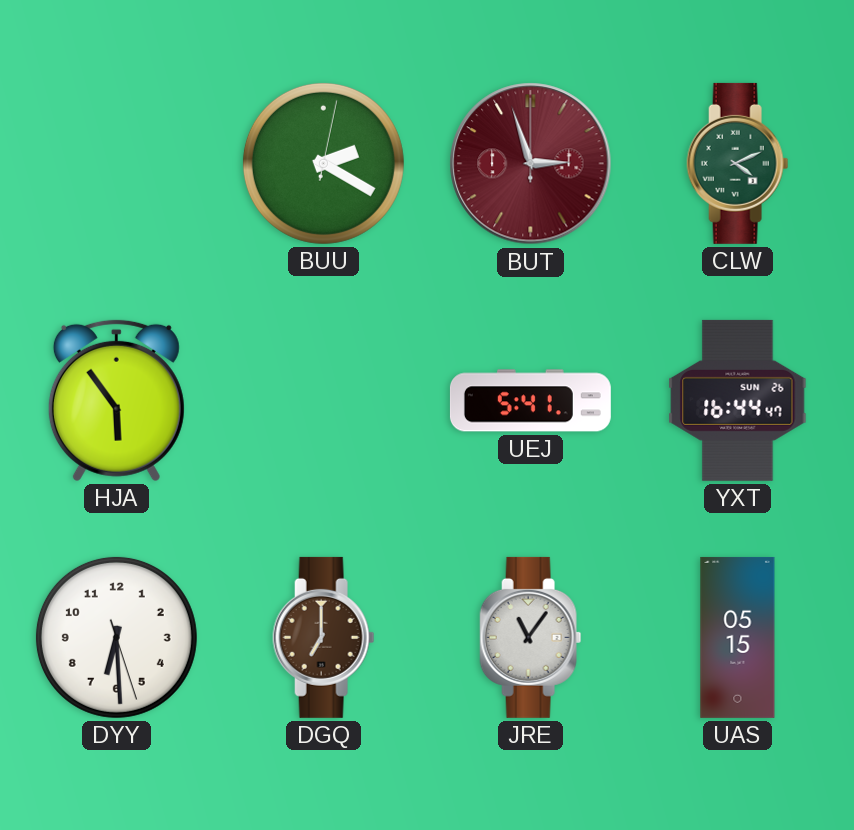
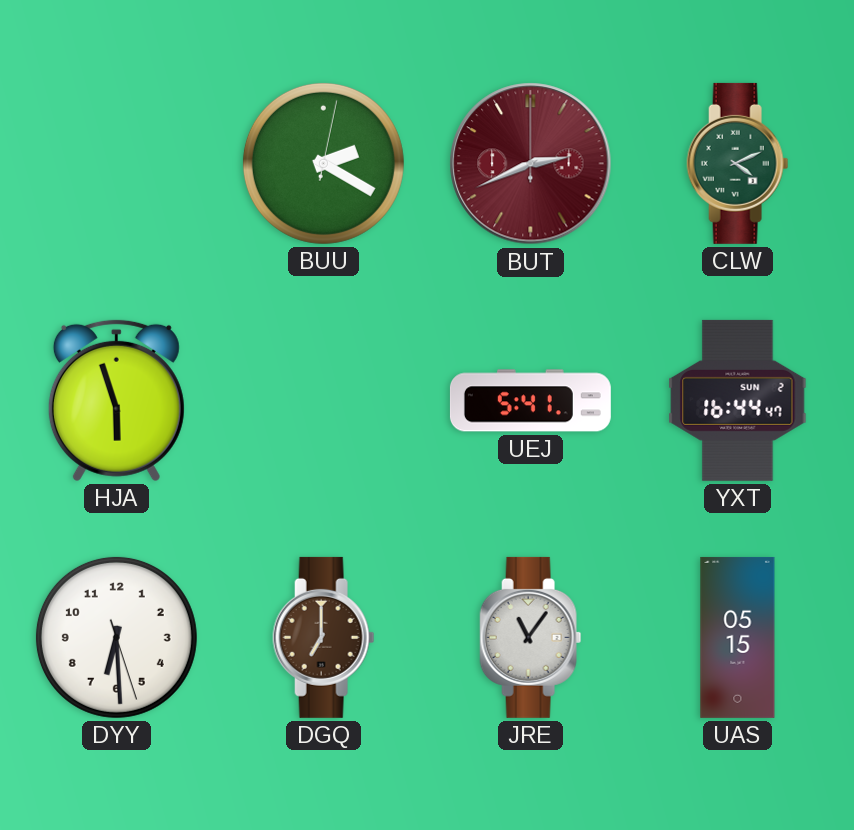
BUT: 2:57 -> 2:41
HJA: 5:54 -> 5:57
YXT date: SUN 26 -> SUN 2
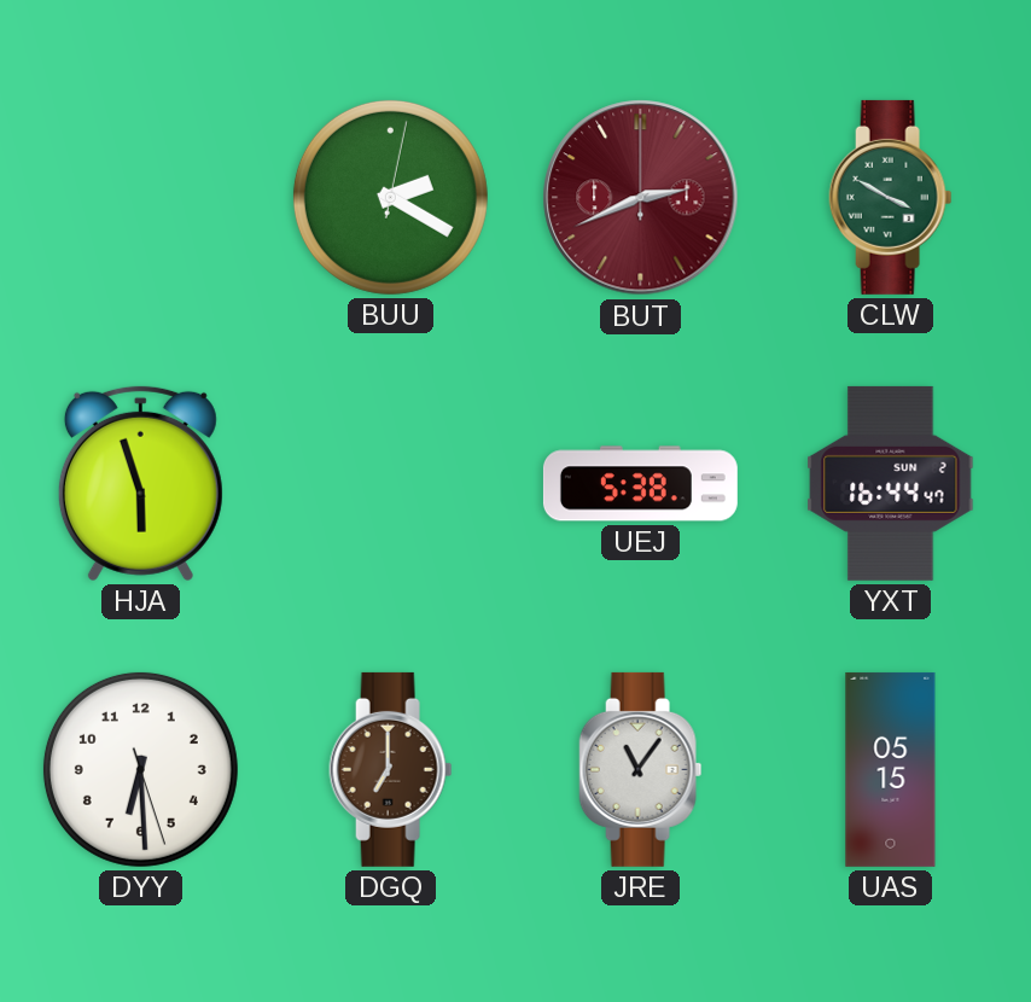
CLW: 4:11 -> 3:50
UEJ: 5:41 -> 5:38
